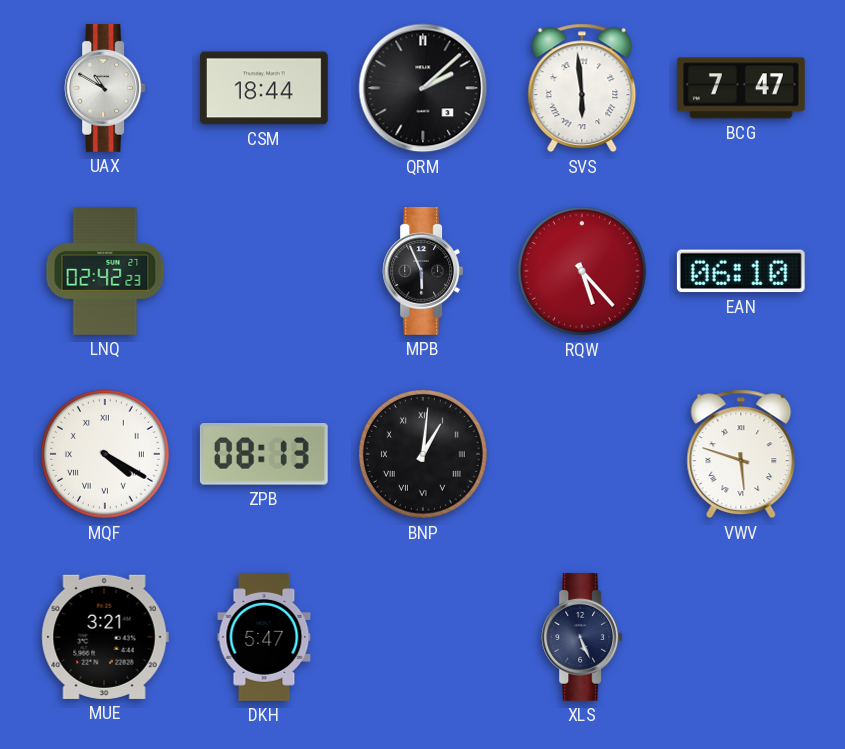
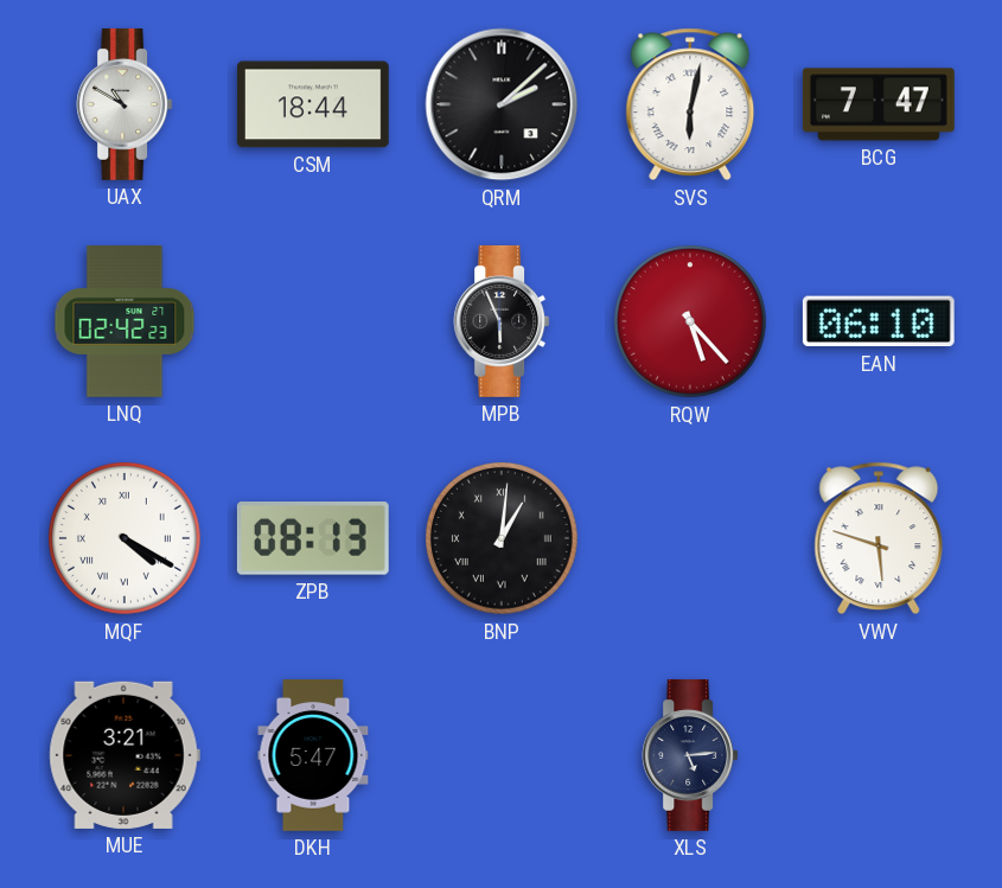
SVS: 5:59 -> 6:02
XLS: 5:26 -> 5:14
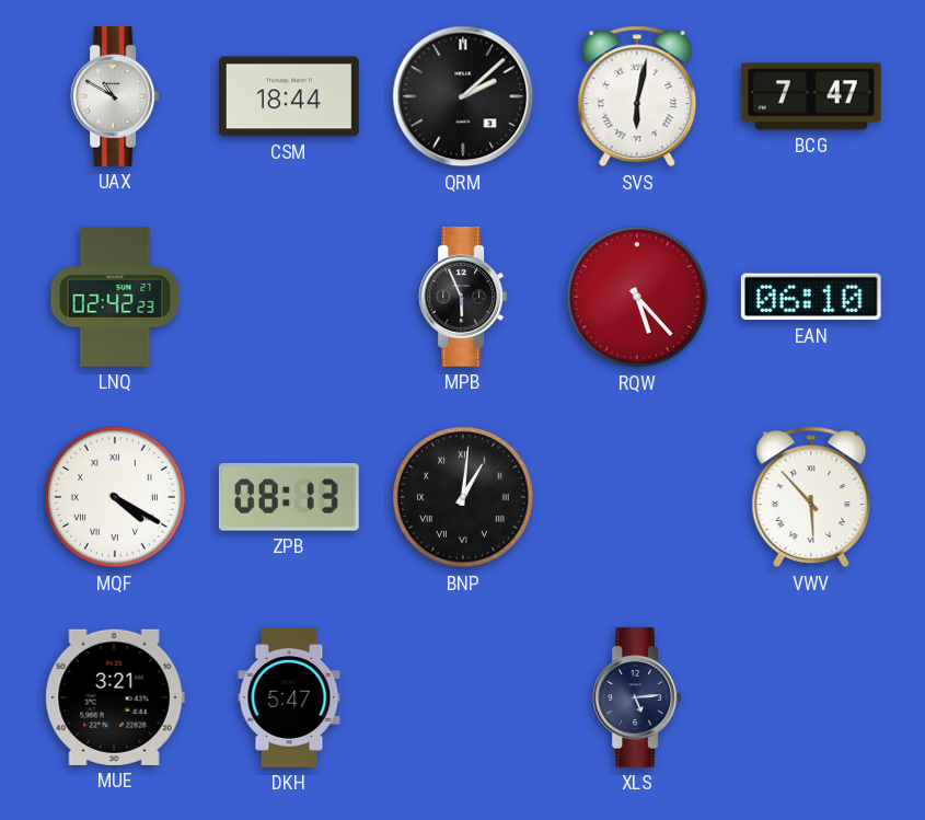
VWV: 5:48 -> 5:53
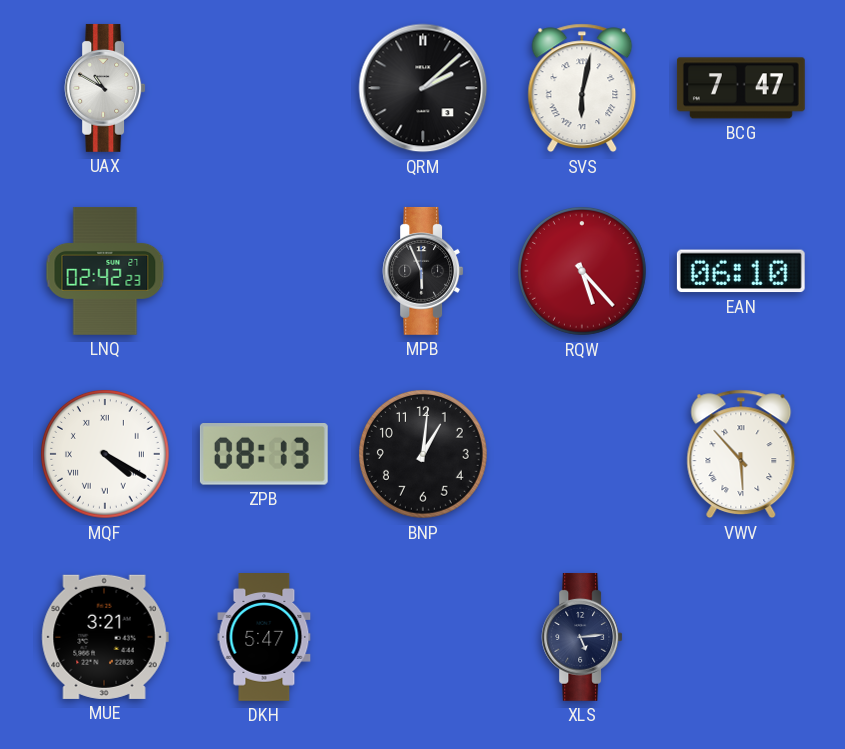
CSM: 18:44 -> none
BNP numerals: Roman -> Arabic
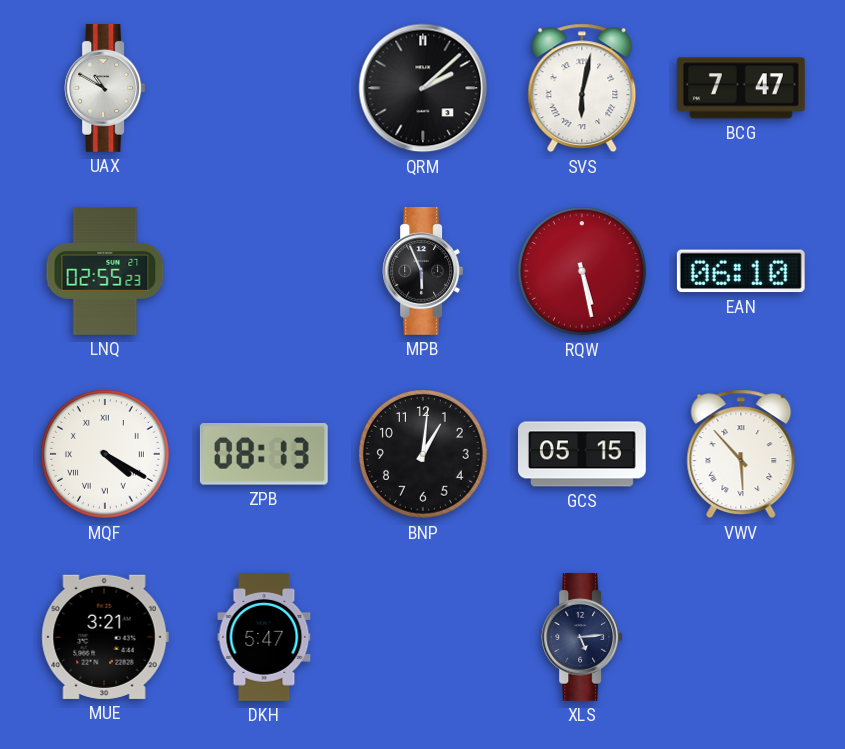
LNQ: 02:42 -> 02:55
RQW: 5:23 -> 5:28
GCS: none -> 05:15
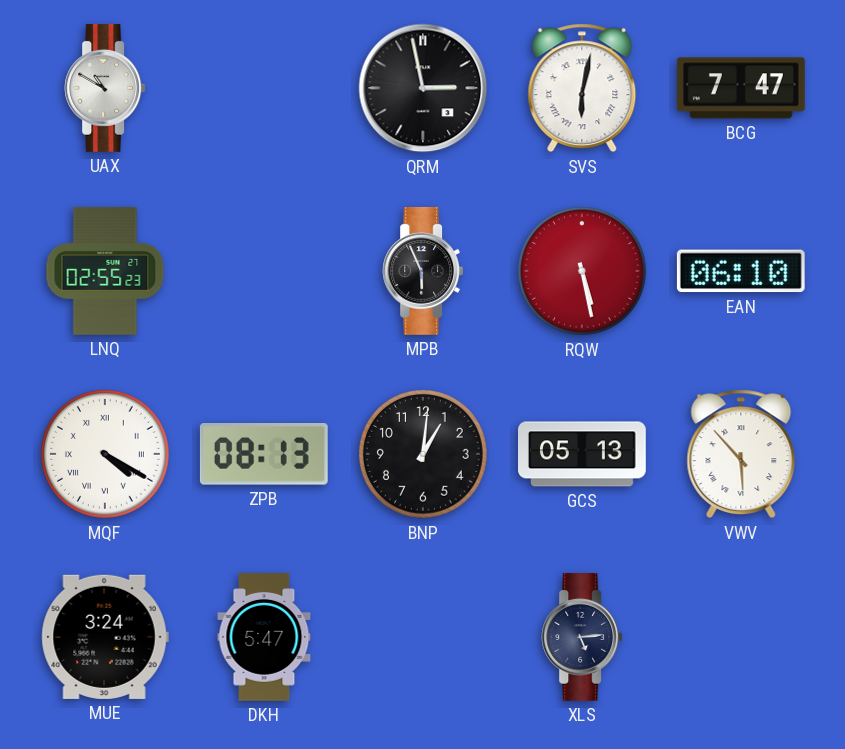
QRM: 2:08 -> 2:58
GCS: 05:15 -> 05:13
MUE: 3:21 -> 3:24
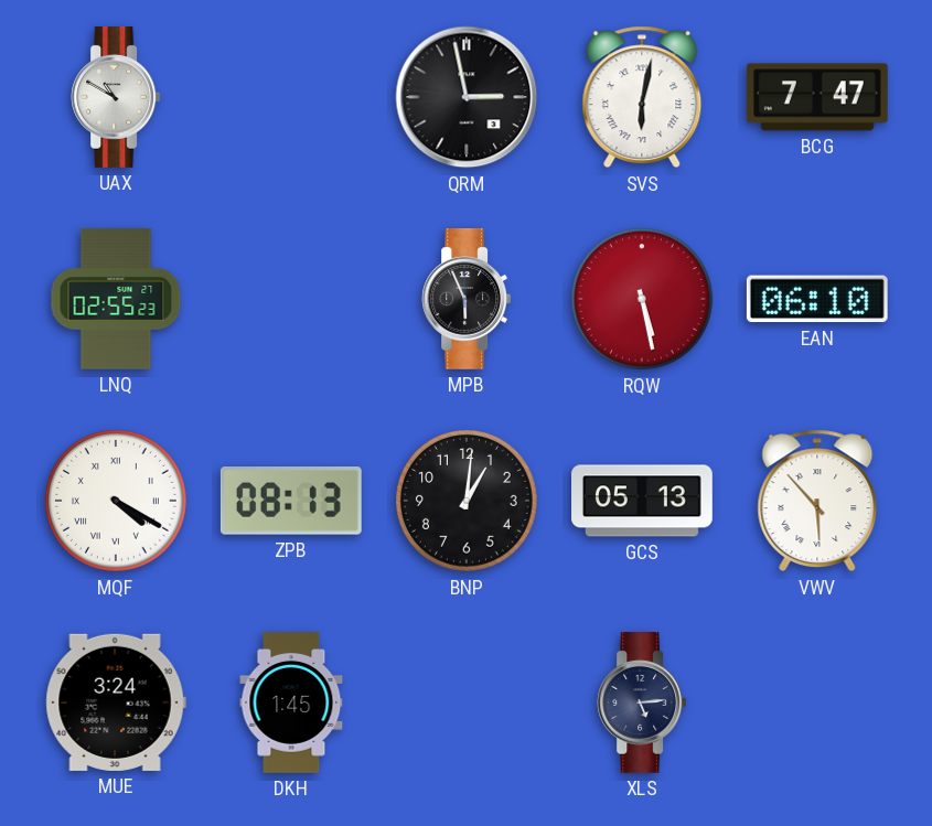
DKH: 5:47 -> 1:45
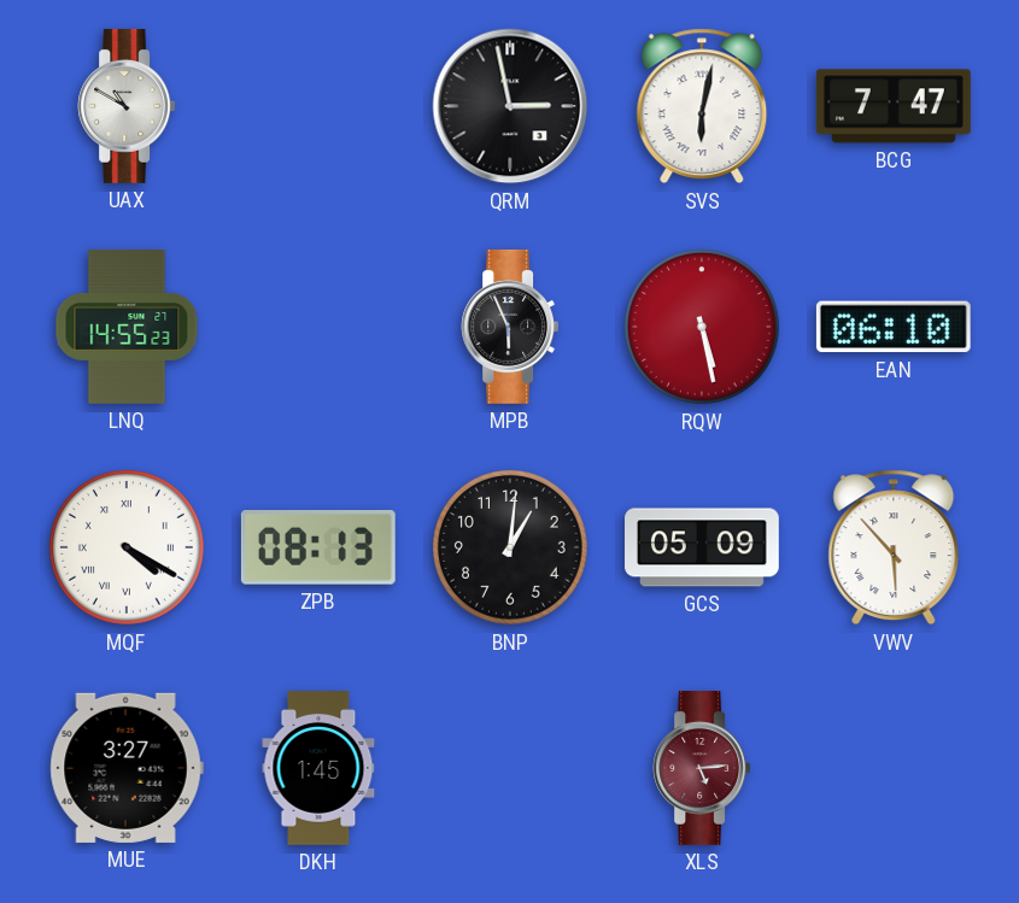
LNQ: 02:55 -> 14:55
GCS: 05:13 -> 05:09
MUE: 3:24 -> 3:27
XLS dial: navy -> burgundy
